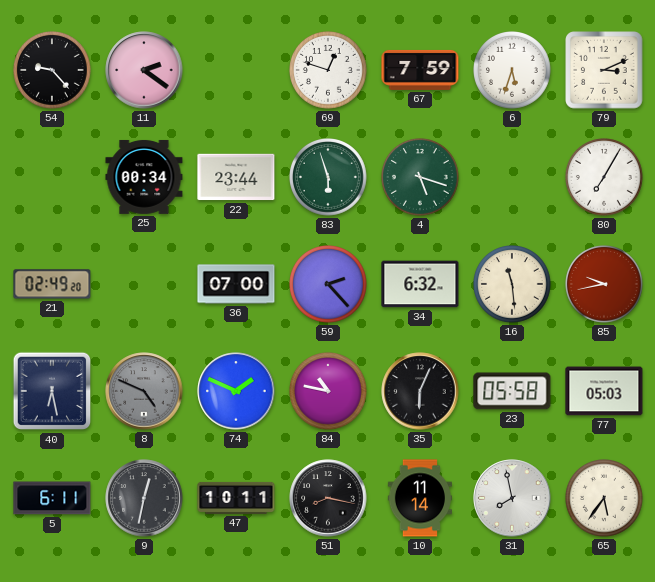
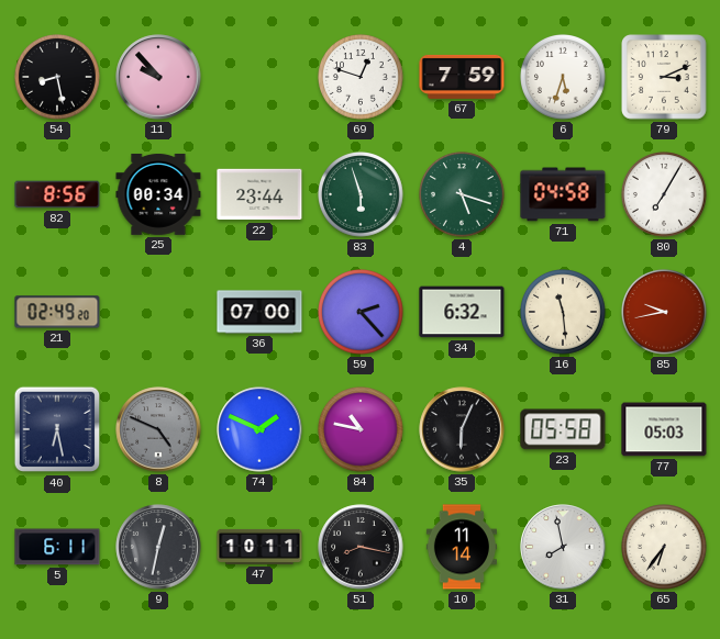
54: 9:23 -> 8:28
11: 2:21 -> 9:53
82: none -> 8:56
71: none -> 04:58
65: 5:36 -> 6:36
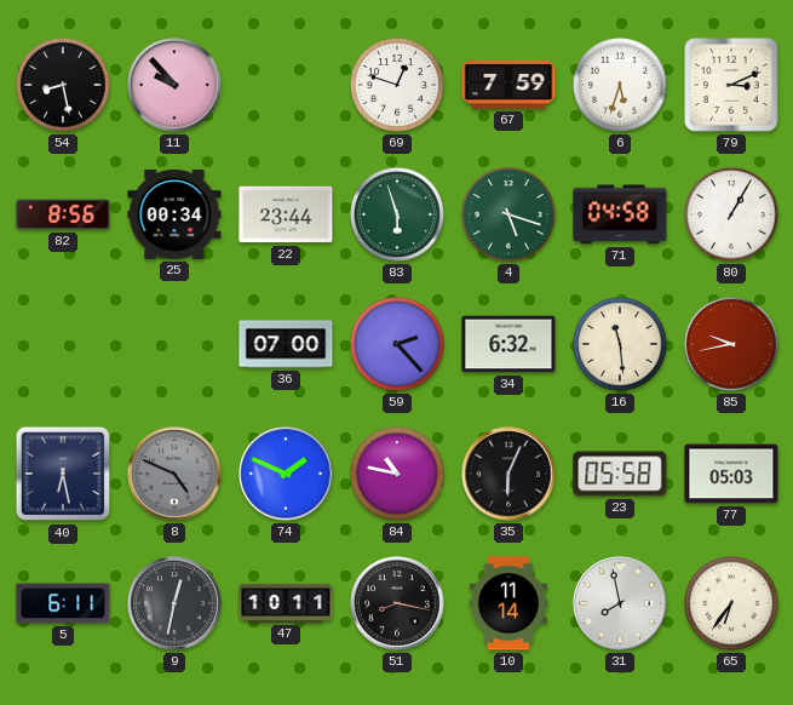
80: 7:05 -> 1:05
21: 02:49 -> none
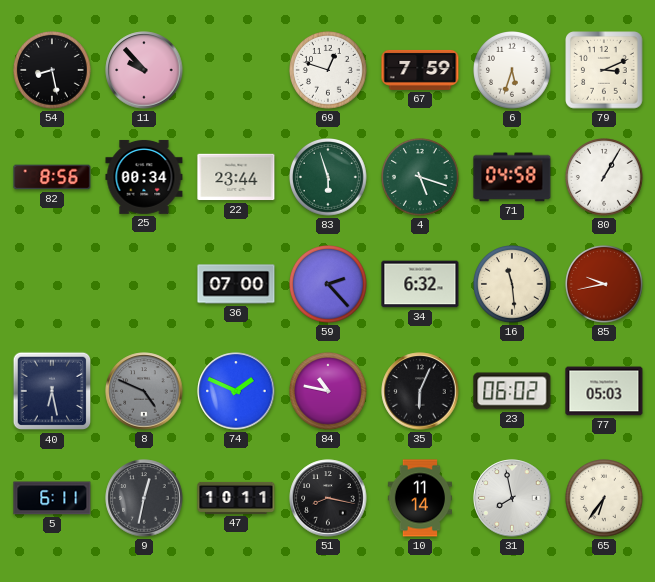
23: 05:58 -> 06:02
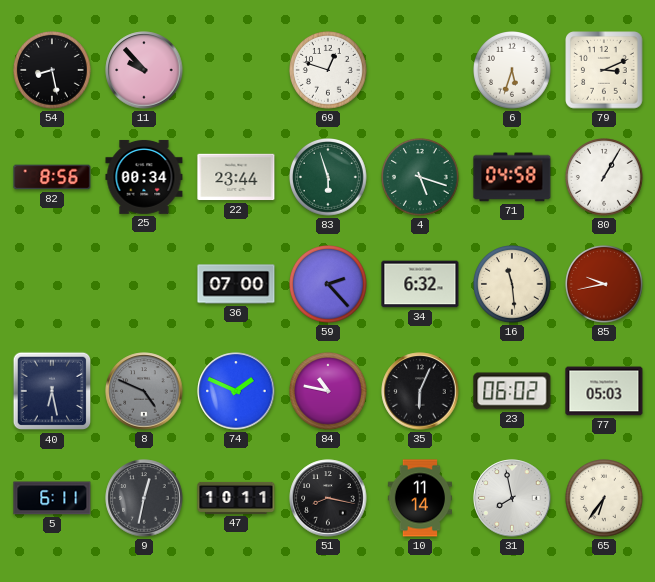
67: 7:59 -> none
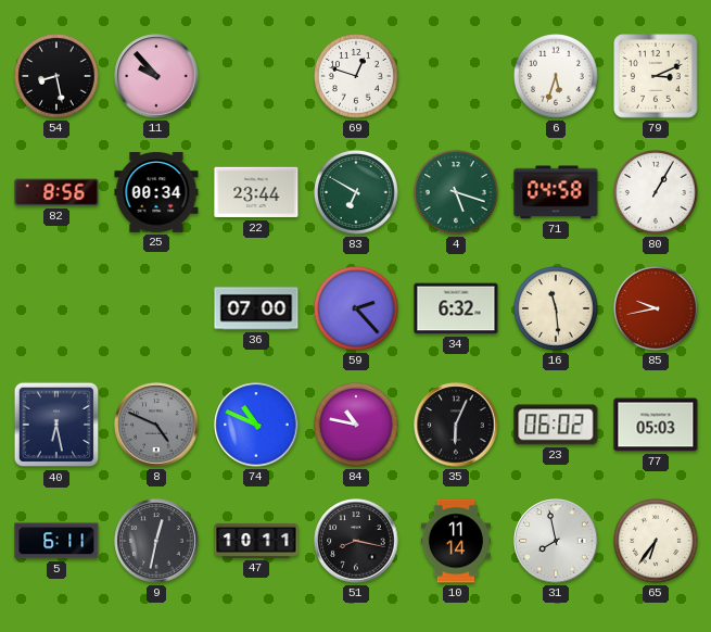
83: 5:57 -> 6:50
74: 1:49 -> 10:49
